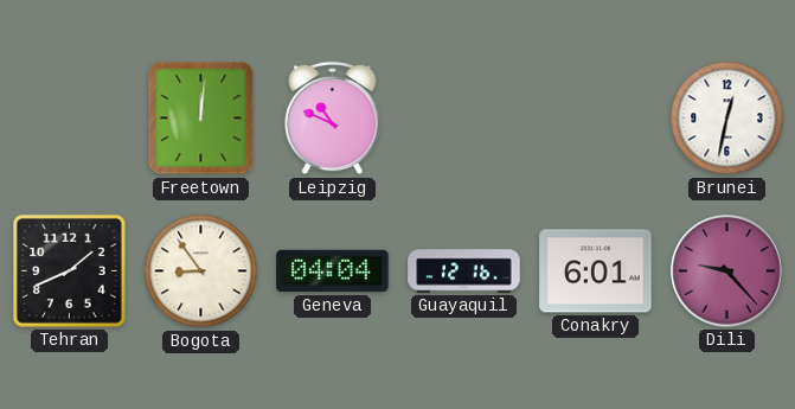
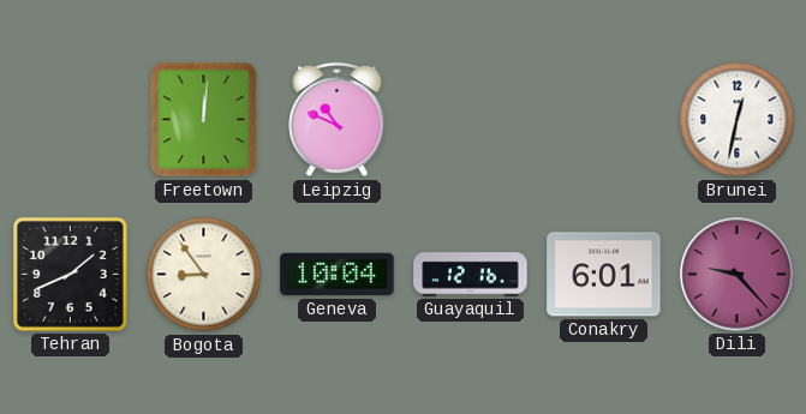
Geneva: 04:04 -> 10:04
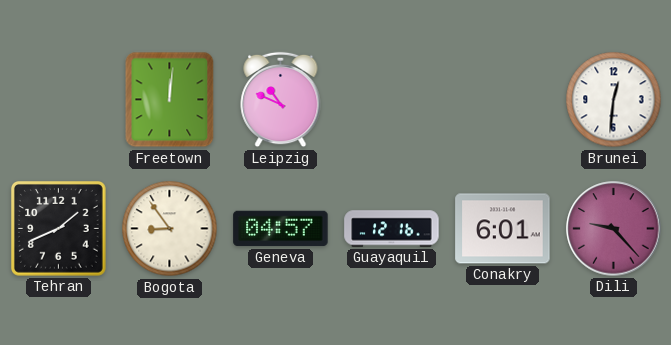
Brunei: 12:32 -> 12:31
Geneva: 10:04 -> 04:57
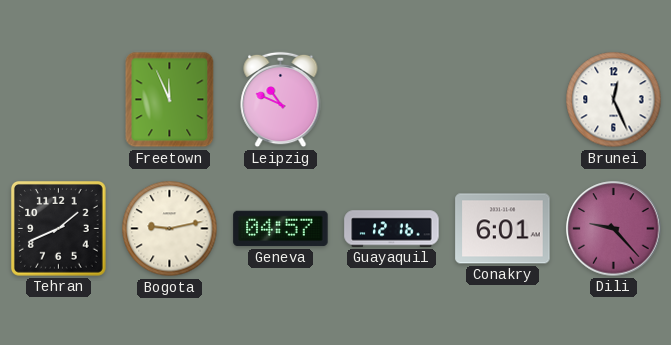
Freetown: 12:01 -> 11:56
Brunei: 12:31 -> 12:26
Bogota: 8:54 -> 9:13
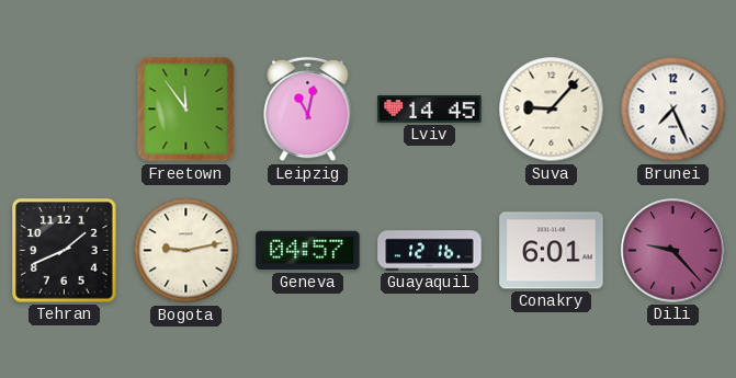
Freetown: 11:56 -> 11:54
Leipzig: 10:49 -> 11:02
Lviv: none -> 14:45
Suva: none -> 9:07
Brunei: 12:26 -> 7:26
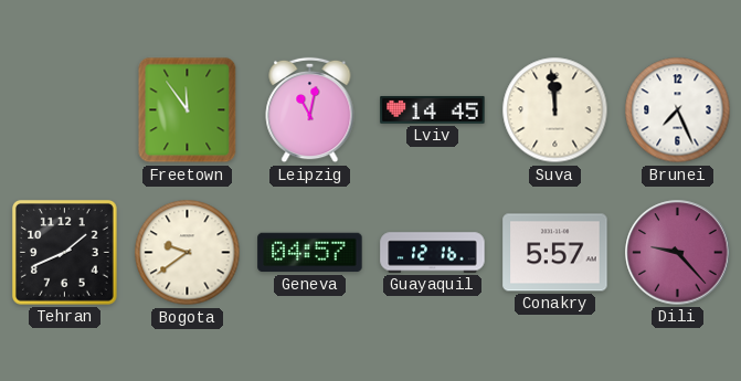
Suva: 9:07 -> 11:59
Bogota: 9:13 -> 9:39
Conakry: 6:01 -> 5:57
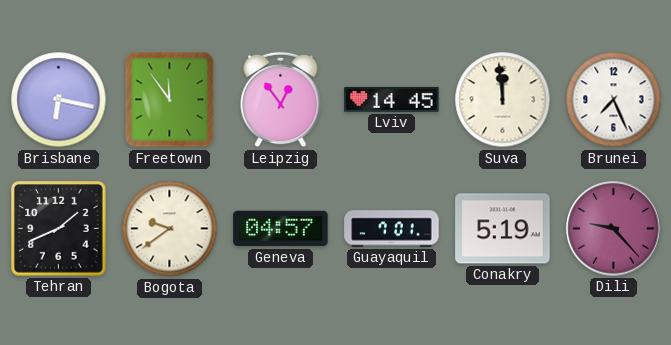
Brisbane: none -> 6:17
Leipzig: 11:02 -> 12:54
Guayaquil: 12:16 -> 7:01
Conakry: 5:57 -> 5:19
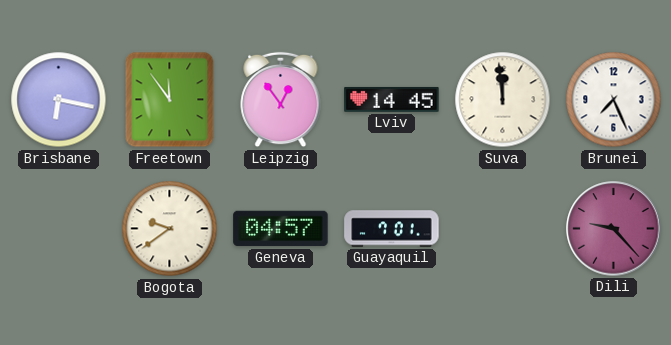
Tehran: 1:41 -> none
Conakry: 5:19 -> none
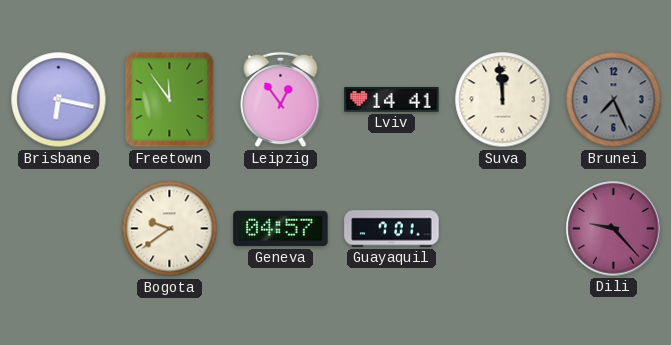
Lviv: 14:45 -> 14:41
Brunei dial: white -> grey
